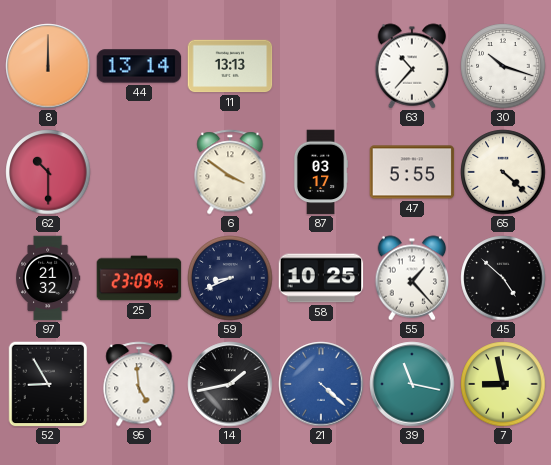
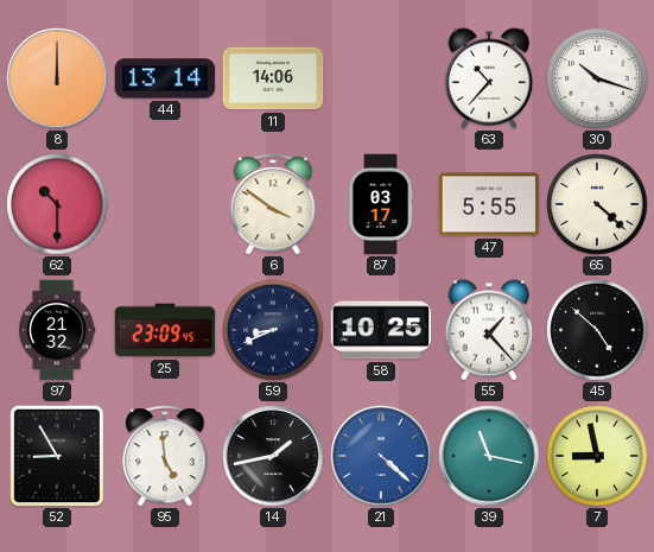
11: 13:13 -> 14:06
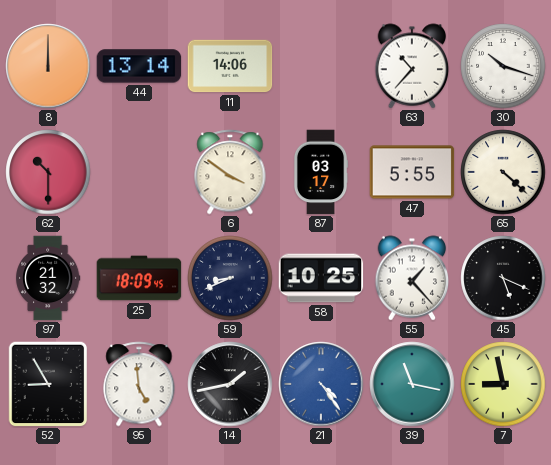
25: 23:09 -> 18:09
45: 4:52 -> 5:19
21: 4:22 -> 4:24
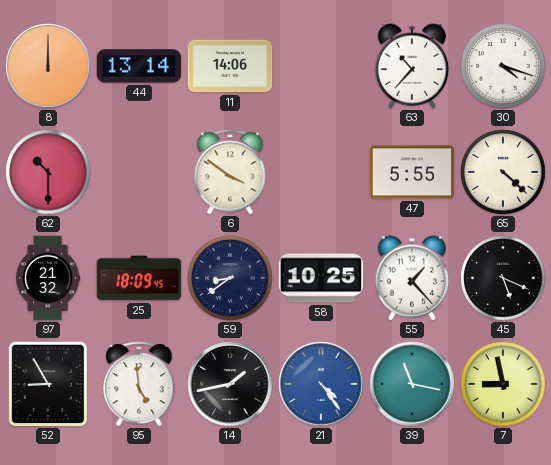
30: 10:18 -> 4:18
87: 03:17 -> none
59: 8:41 -> 8:39
